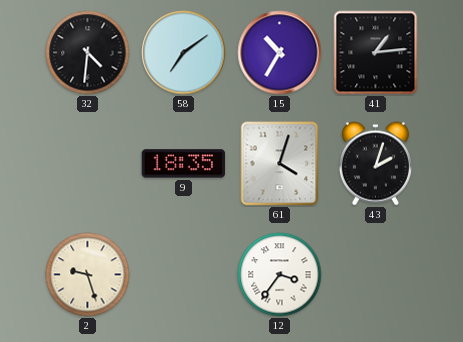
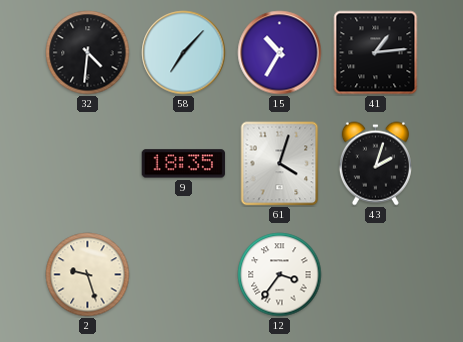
58: 7:09 -> 7:07
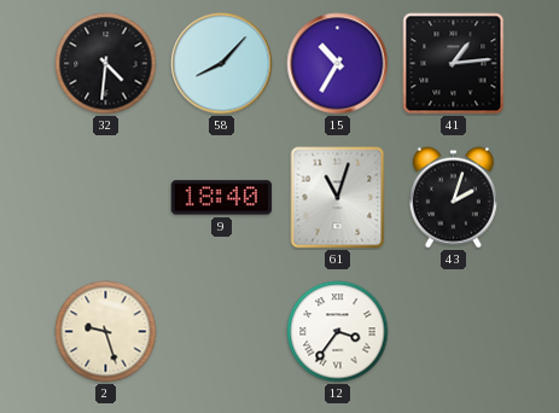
58: 7:07 -> 8:07
9: 18:35 -> 18:40
61: 4:03 -> 11:03
